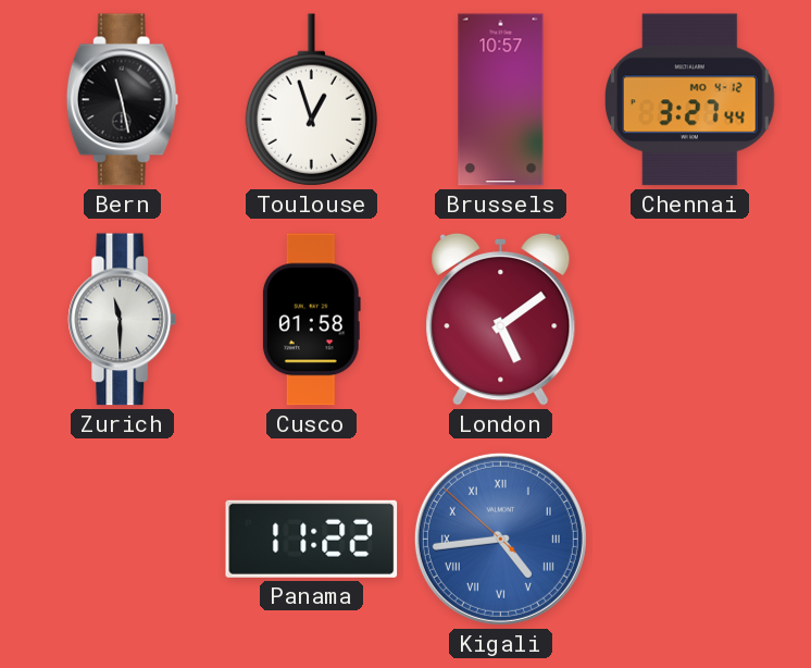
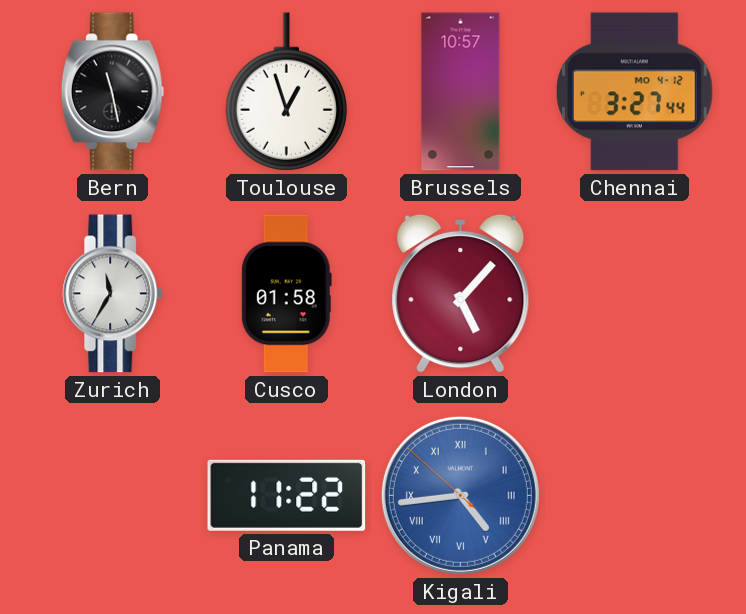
Zurich: 11:30 -> 11:35
London: 5:09 -> 5:07
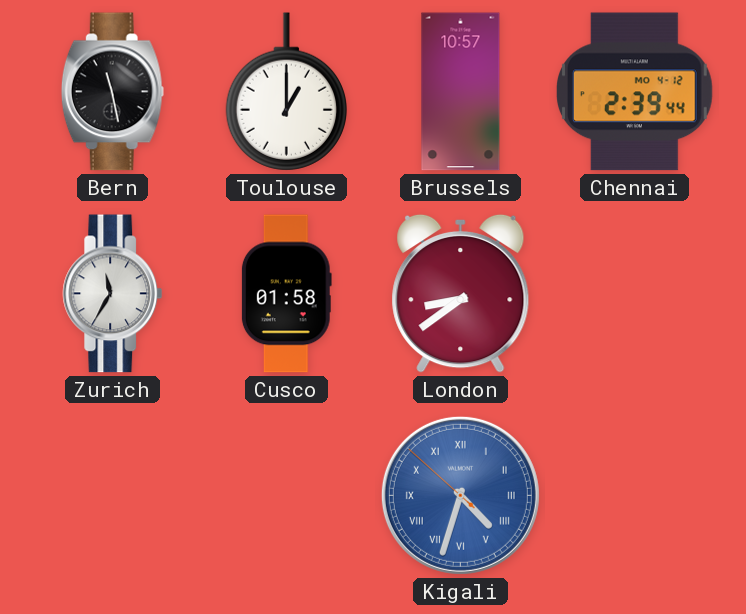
Toulouse: 12:57 -> 1:00
Chennai: 3:27 -> 2:39
London: 5:07 -> 8:39
Panama: 11:22 -> none
Kigali: 4:43 -> 4:32
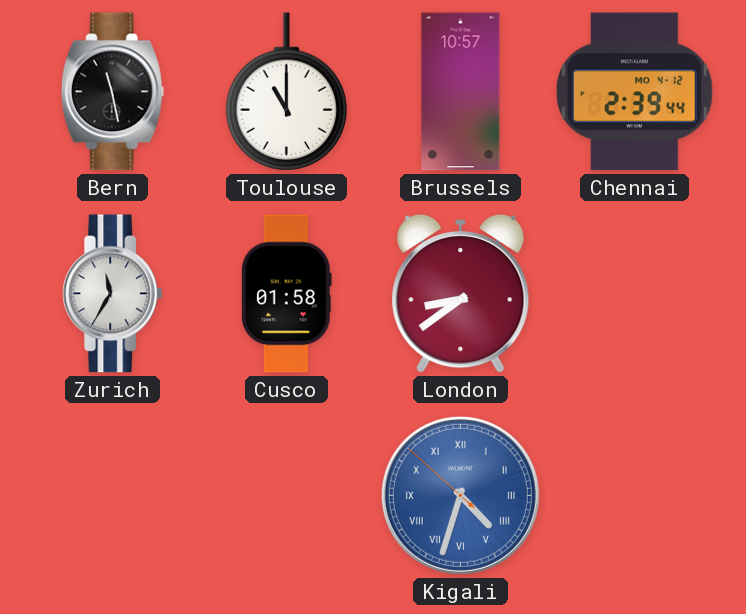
Toulouse: 1:00 -> 11:00
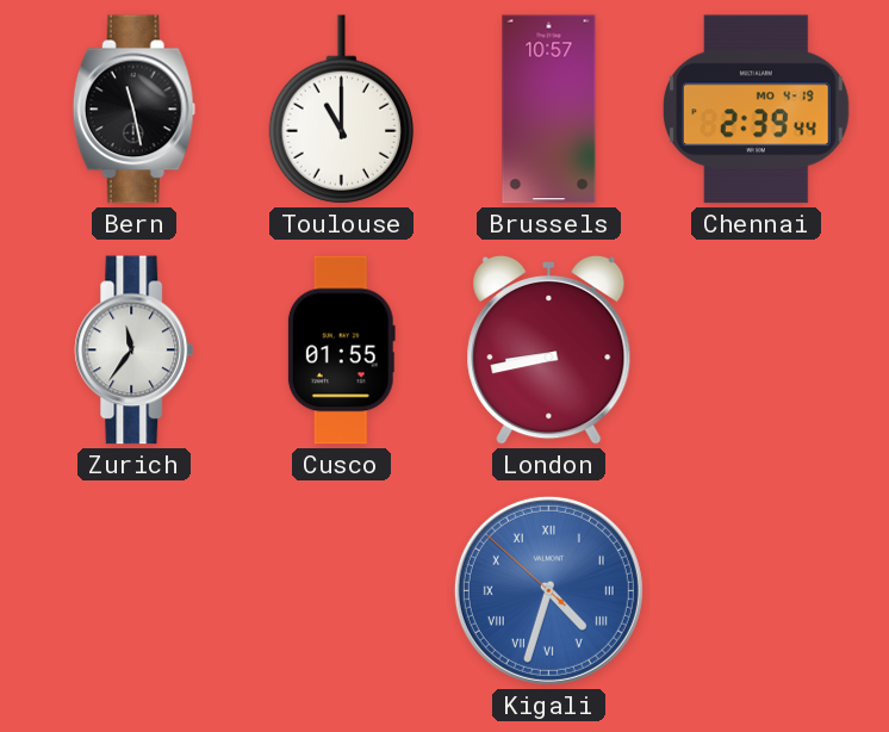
Chennai date: MO 4-12 -> MO 4-19
Zurich: 11:35 -> 11:36
Cusco: 01:58 -> 01:55
London: 8:39 -> 8:43
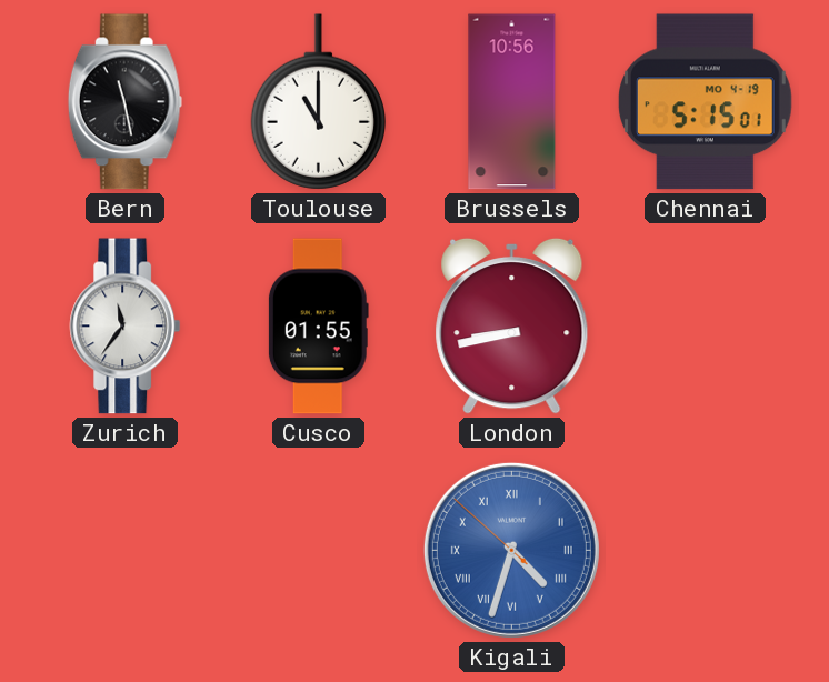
Brussels: 10:57 -> 10:56
Chennai: 2:39 -> 5:15
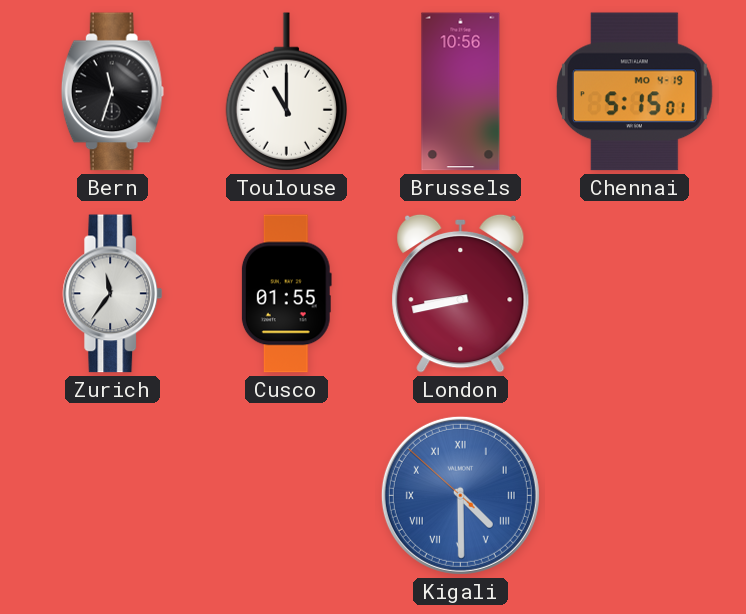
Bern: 11:28 -> 11:33
Kigali: 4:32 -> 4:29
